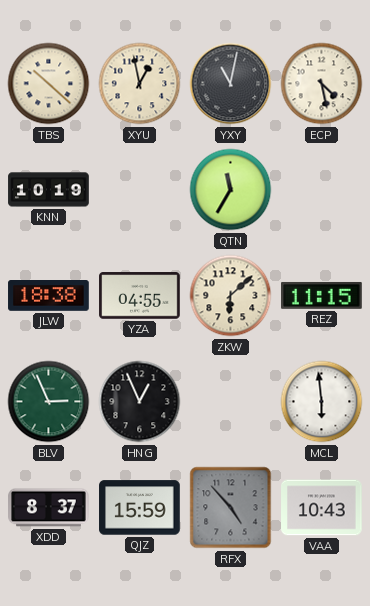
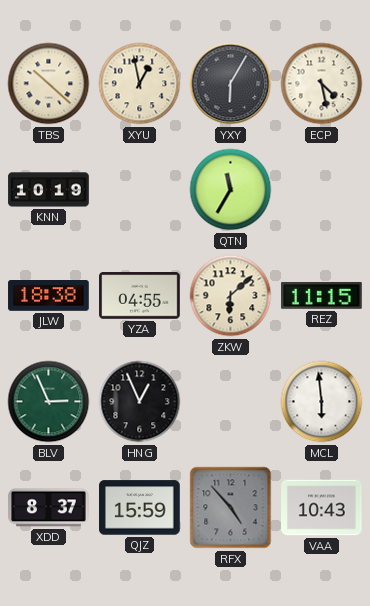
YXY: 11:02 -> 6:05
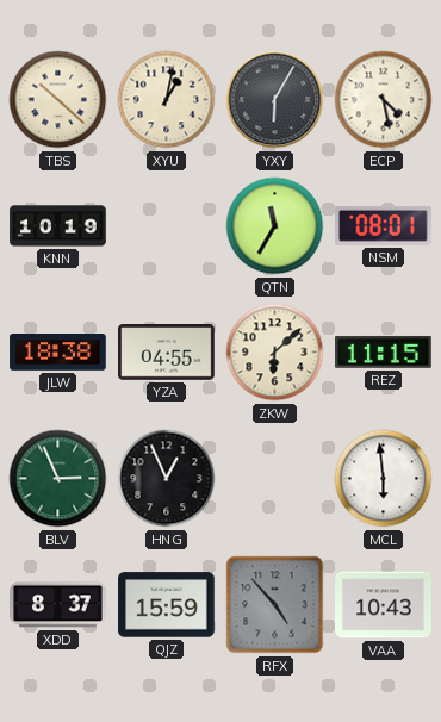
XYU: 12:58 -> 1:02
NSM: none -> 08:01
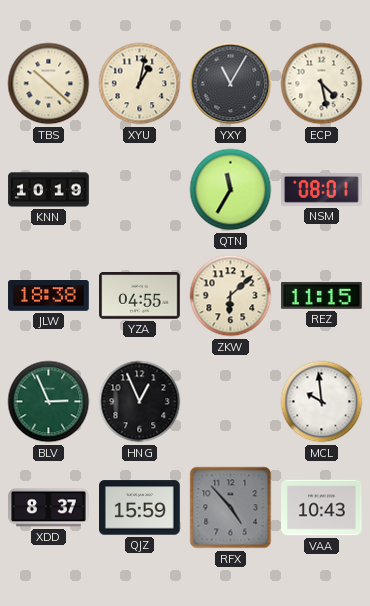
YXY: 6:05 -> 11:05
MCL: 5:59 -> 9:59
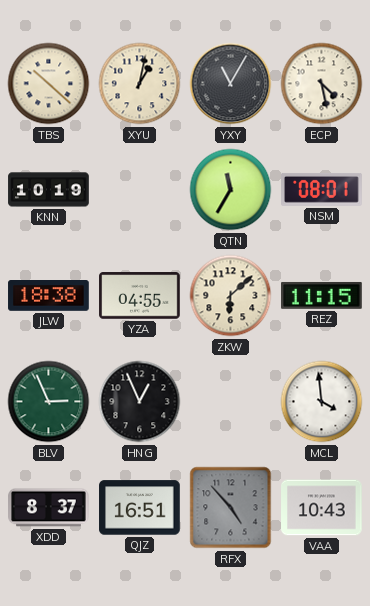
MCL: 9:59 -> 3:59
QJZ: 15:59 -> 16:51
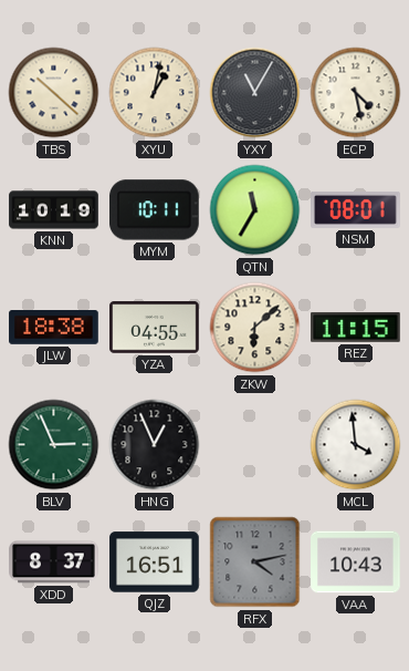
MYM: none -> 10:11
RFX: 4:53 -> 4:13
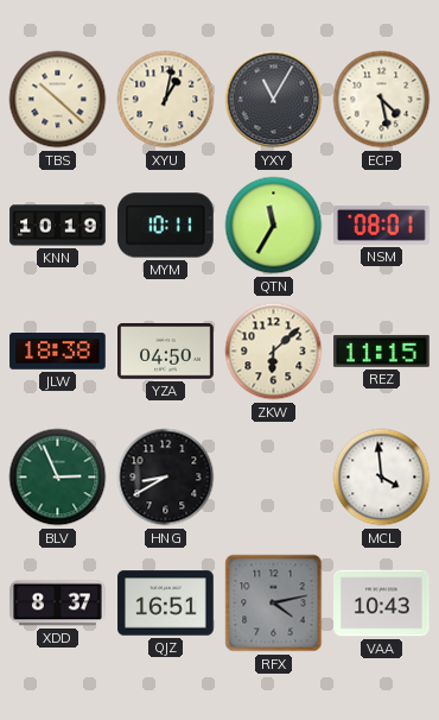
YZA: 04:55 -> 04:50
HNG: 12:56 -> 8:40
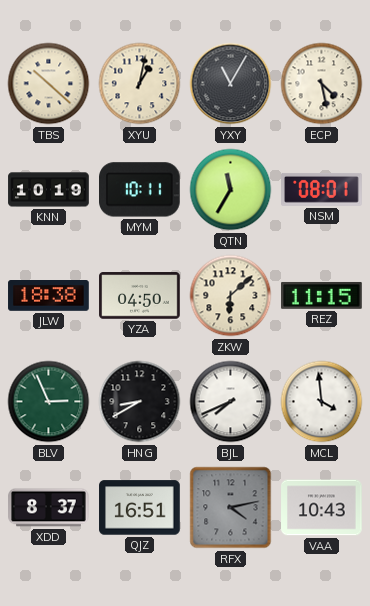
BJL: none -> 7:41
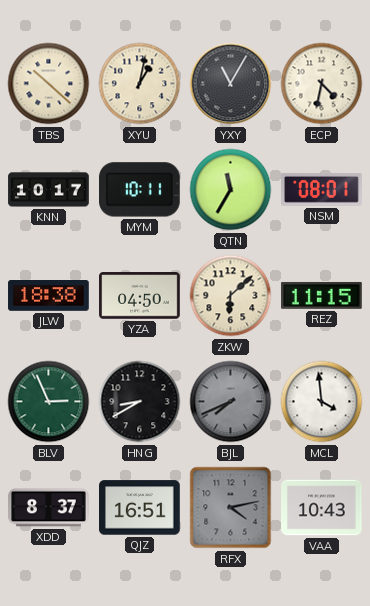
ECP: 4:28 -> 4:32
KNN: 10:19 -> 10:17
BJL dial: white -> grey
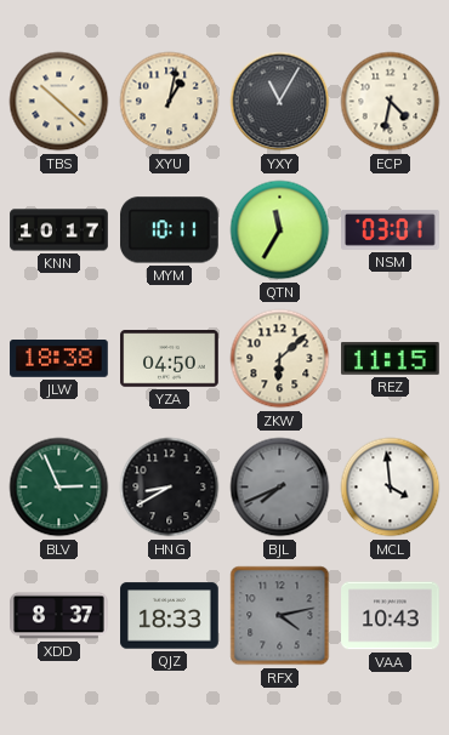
NSM: 08:01 -> 03:01
QJZ: 16:51 -> 18:33
